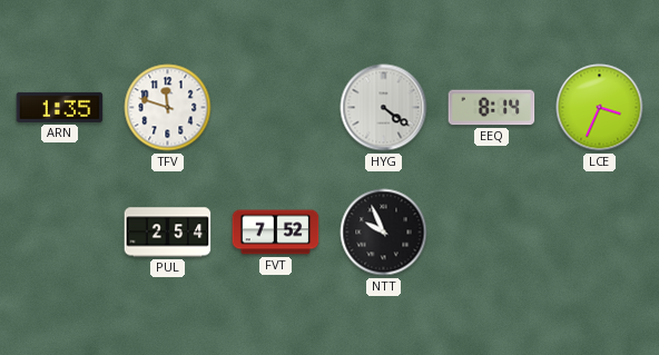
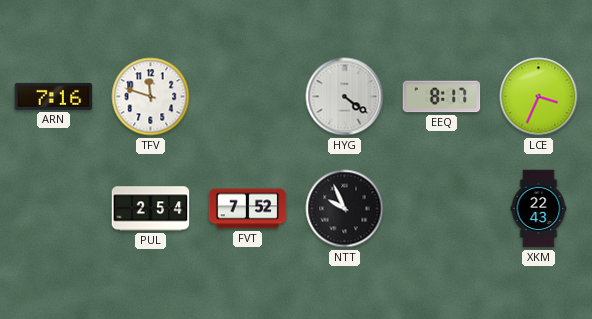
ARN: 1:35 -> 7:16
EEQ: 8:14 -> 8:17
XKM: none -> 22:43
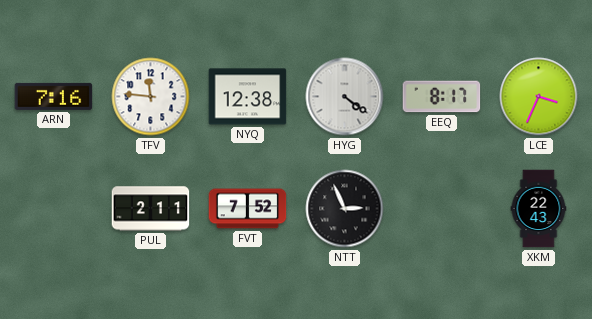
TFV: 11:48 -> 11:46
NYQ: none -> 12:38
PUL: 2:54 -> 2:11
NTT: 9:56 -> 2:56
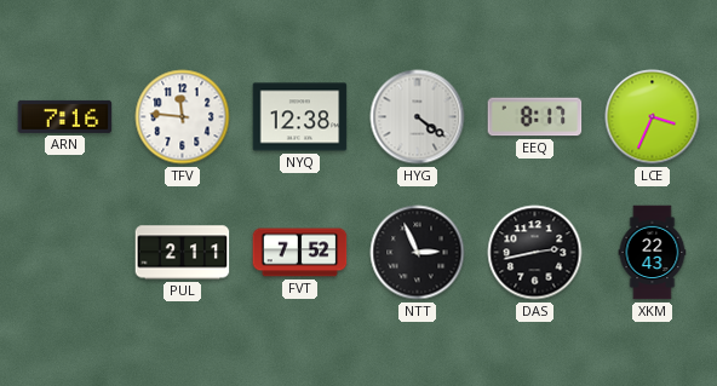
DAS: none -> 2:43
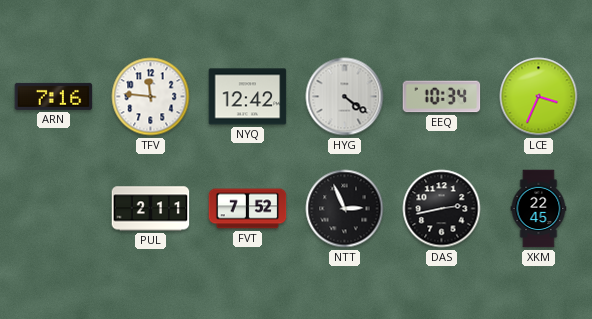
NYQ: 12:38 -> 12:42
EEQ: 8:17 -> 10:34
XKM: 22:43 -> 22:45
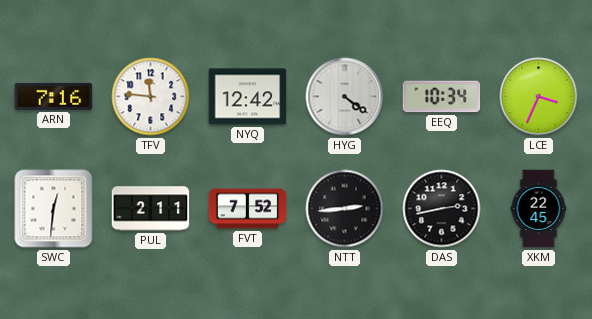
SWC: none -> 12:31
NTT: 2:56 -> 2:44
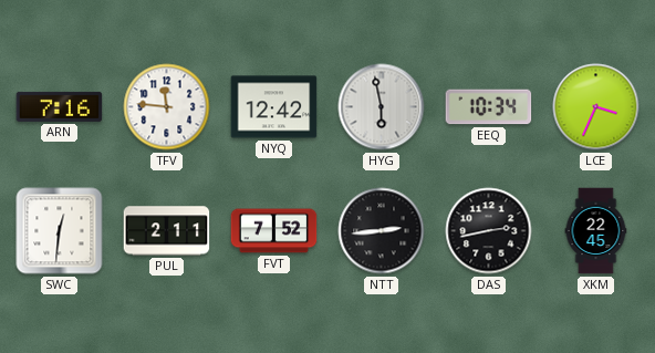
HYG: 4:21 -> 5:58
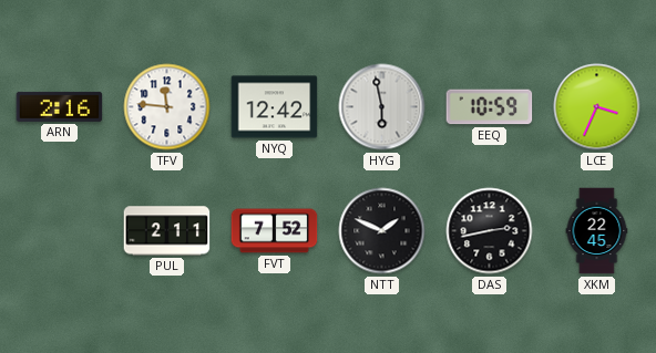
ARN: 7:16 -> 2:16
EEQ: 10:34 -> 10:59
SWC: 12:31 -> none
NTT: 2:44 -> 1:49
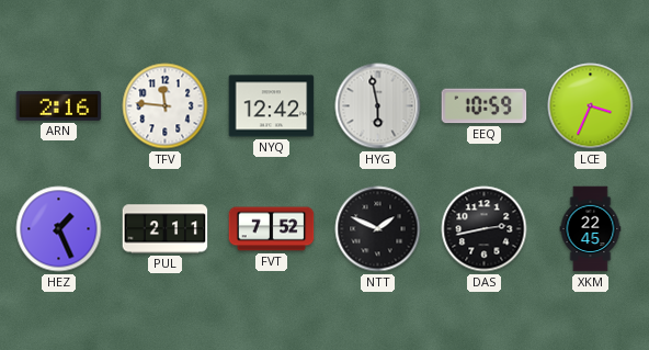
HEZ: none -> 1:26
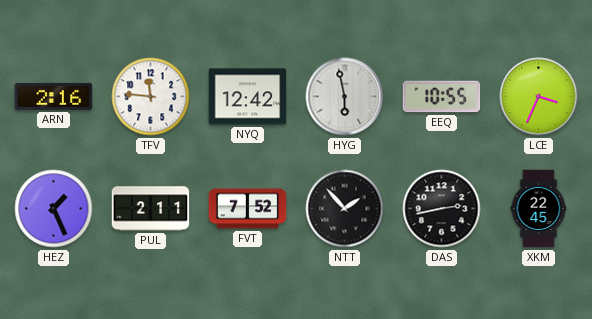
EEQ: 10:59 -> 10:55
NTT: 1:49 -> 1:53
